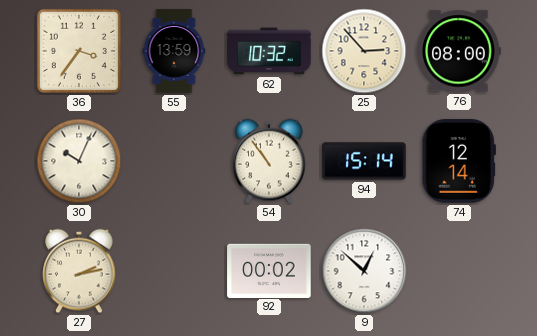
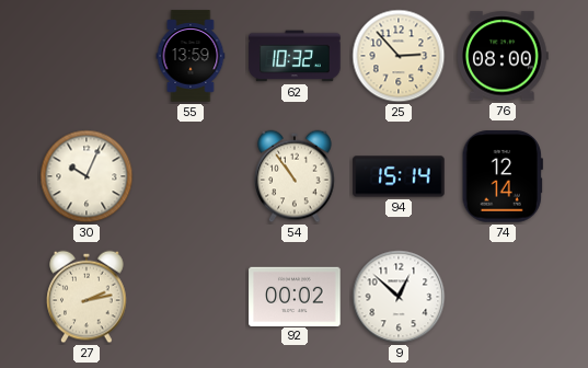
36: 3:36 -> none
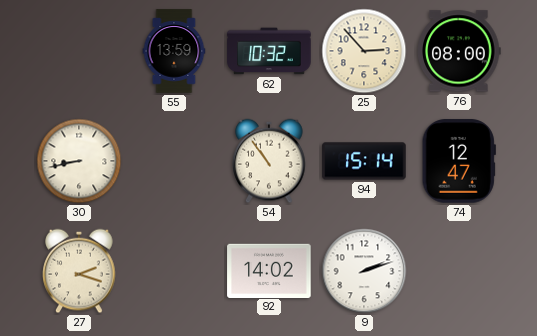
30: 10:04 -> 8:43
74: 12:14 -> 12:47
27: 2:13 -> 2:18
92: 00:02 -> 14:02
9: 12:52 -> 2:12
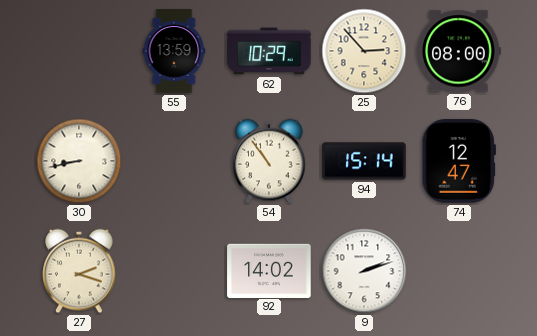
62: 10:32 -> 10:29
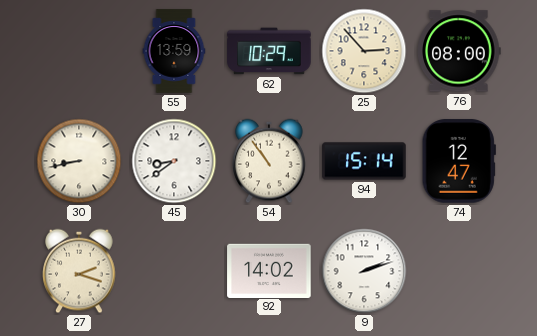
45: none -> 8:39
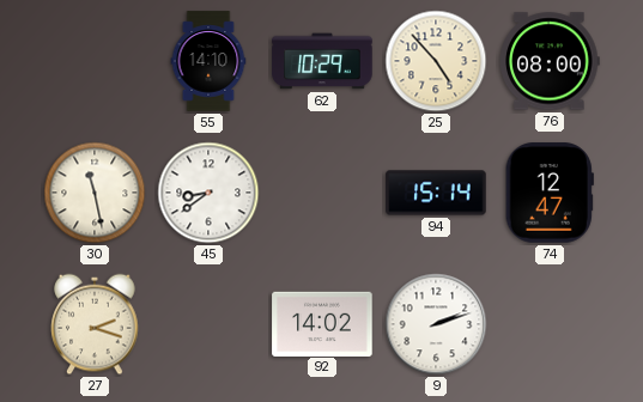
55: 13:59 -> 14:10
25: 2:53 -> 4:53
30: 8:43 -> 11:28
54: 10:54 -> none
